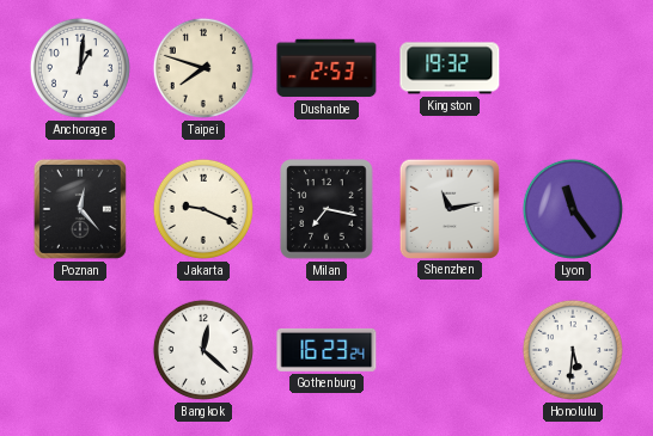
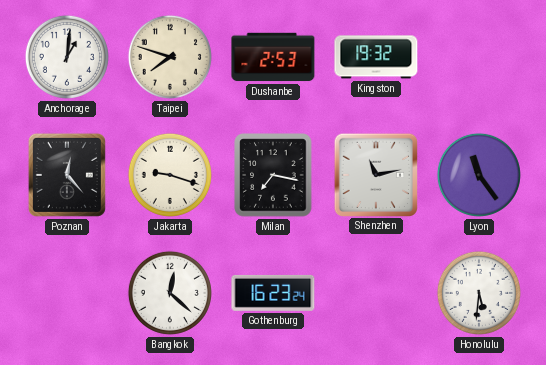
Jakarta: 9:19 -> 9:18
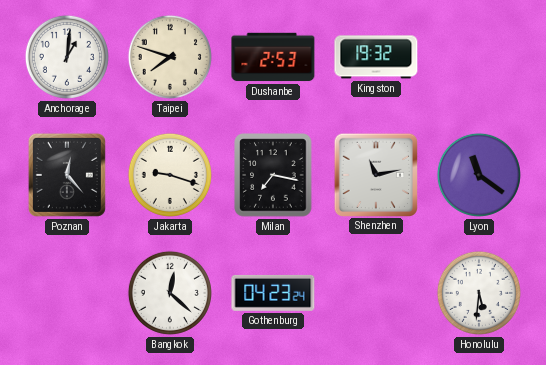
Lyon: 11:24 -> 11:21
Gothenburg: 16:23 -> 04:23
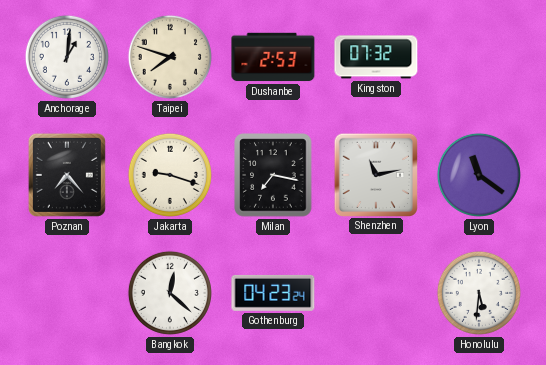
Kingston: 19:32 -> 07:32
Poznan: 12:23 -> 7:23
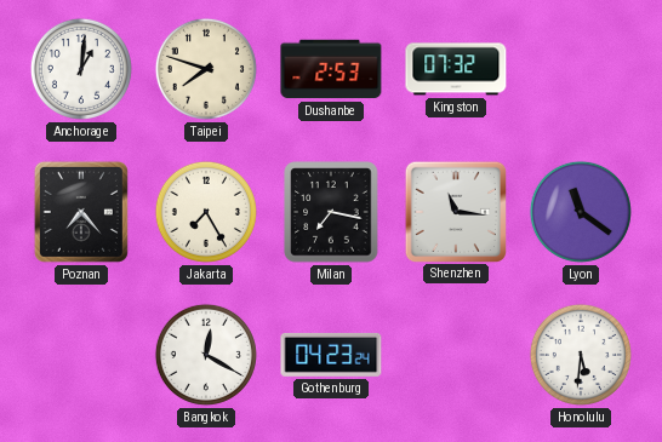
Jakarta: 9:18 -> 7:25
Shenzhen: 11:13 -> 11:16
Bangkok: 12:22 -> 12:20
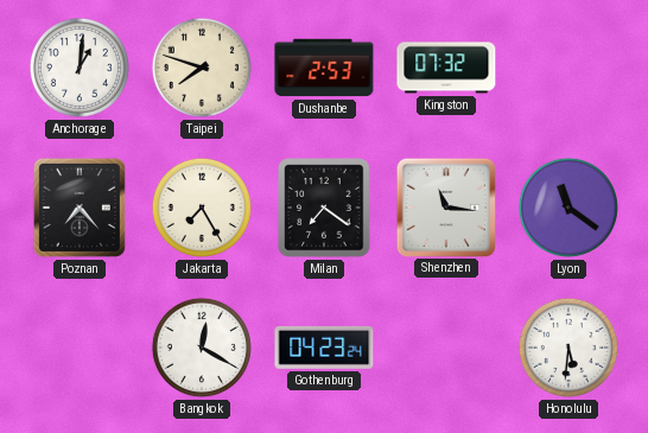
Milan: 7:17 -> 7:21
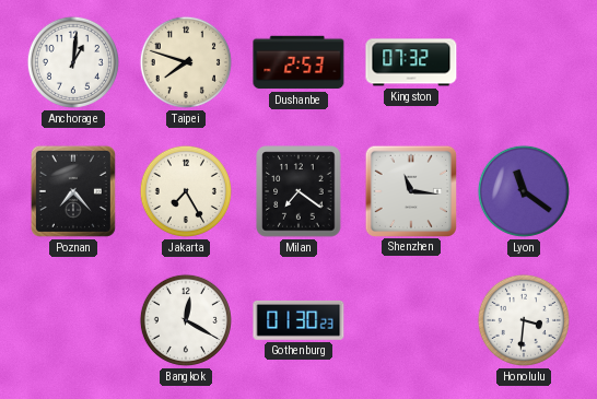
Gothenburg: 04:23 -> 01:30
Honolulu: 5:31 -> 3:31
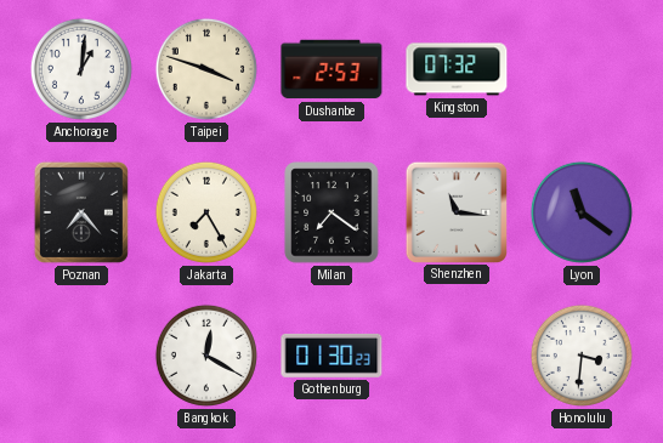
Taipei: 7:48 -> 3:48
